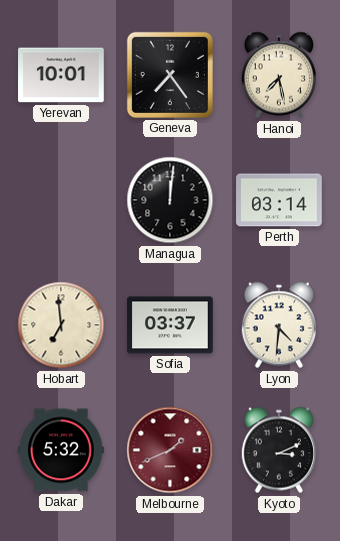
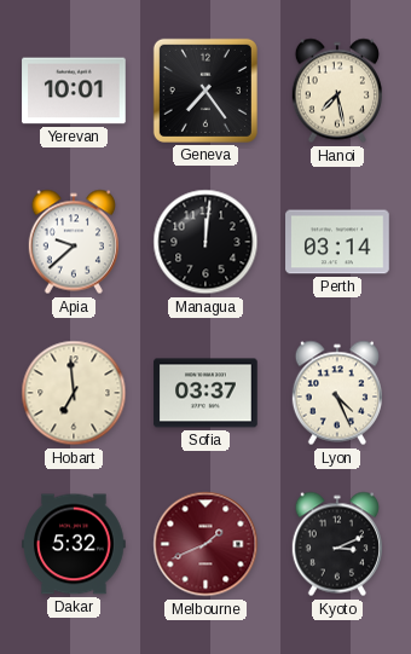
Apia: none -> 9:38
Lyon: 4:31 -> 4:26
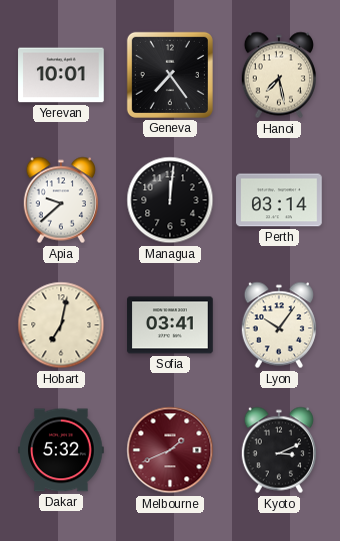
Hobart: 6:59 -> 7:02
Sofia: 03:37 -> 03:41
Lyon: 4:26 -> 10:06
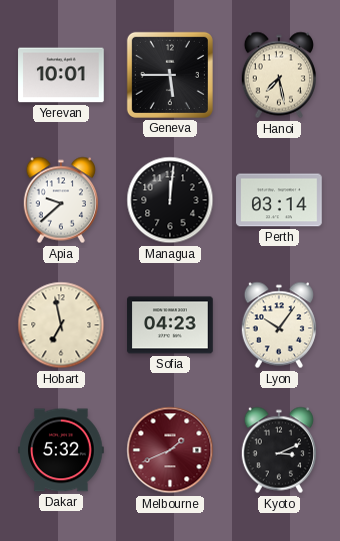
Geneva: 7:24 -> 5:45
Hobart: 7:02 -> 6:58
Sofia: 03:41 -> 04:23
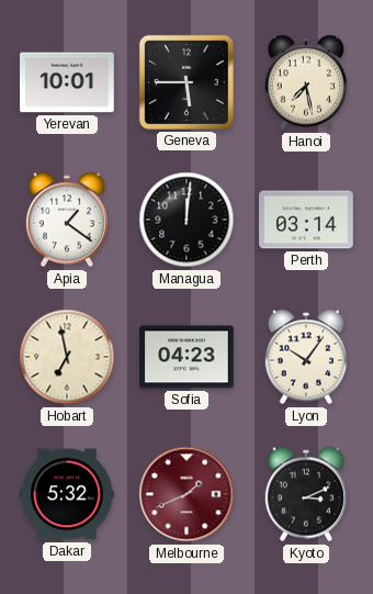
Apia: 9:38 -> 1:21
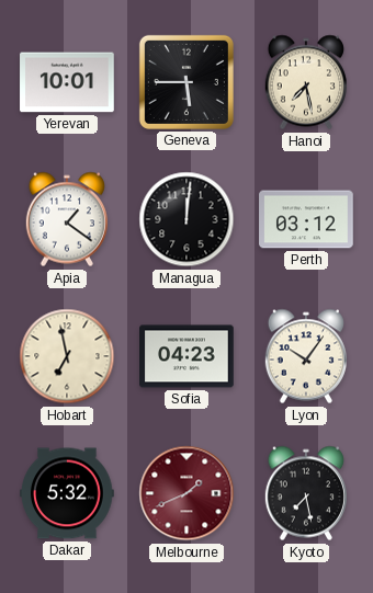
Perth: 03:14 -> 03:12
Kyoto: 3:11 -> 7:28
